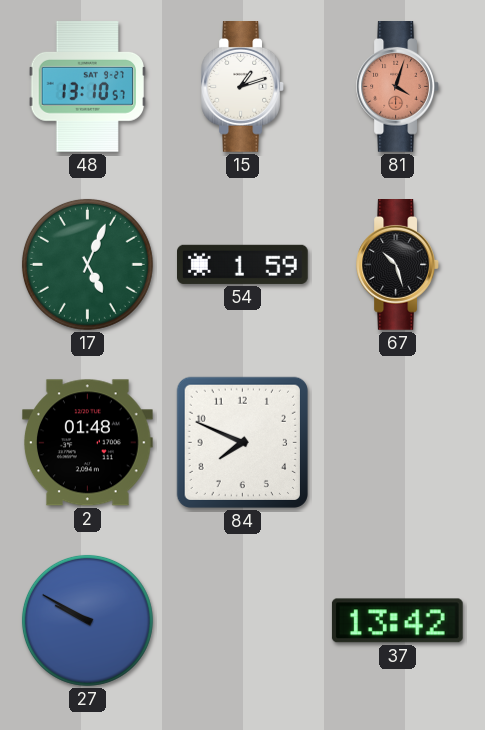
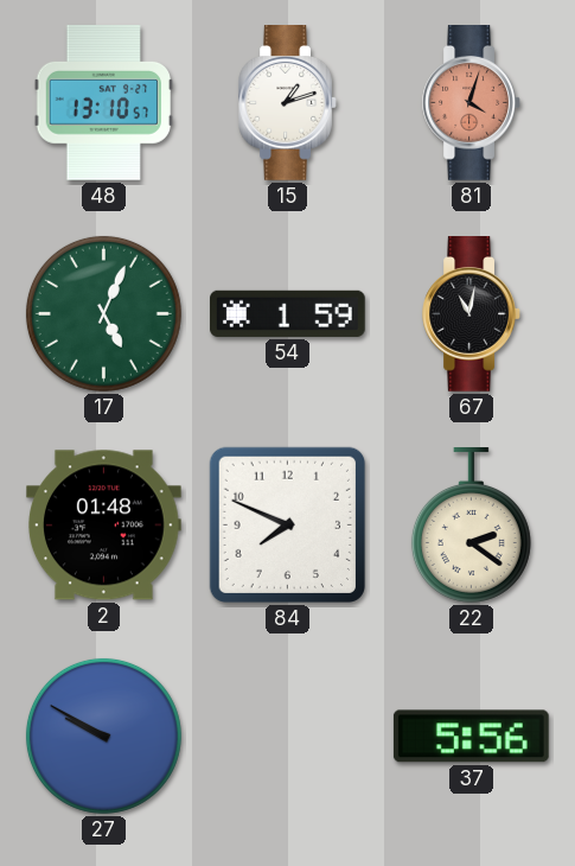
67: 10:27 -> 11:02
22: none -> 2:21
37: 13:42 -> 5:56
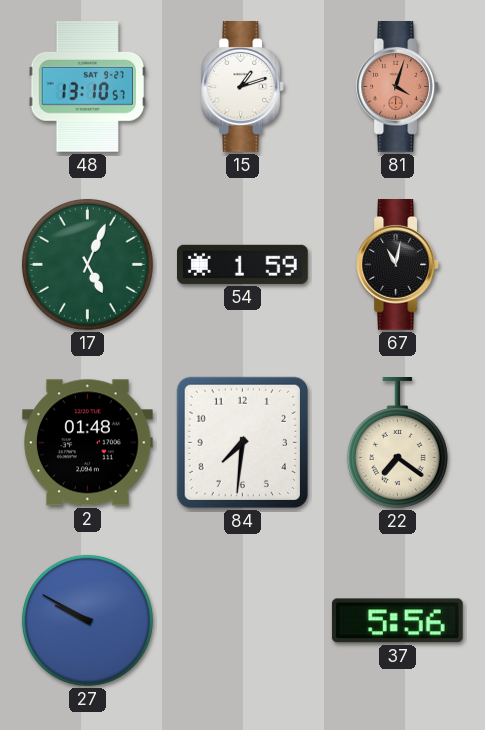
84: 7:49 -> 7:31
22: 2:21 -> 7:21
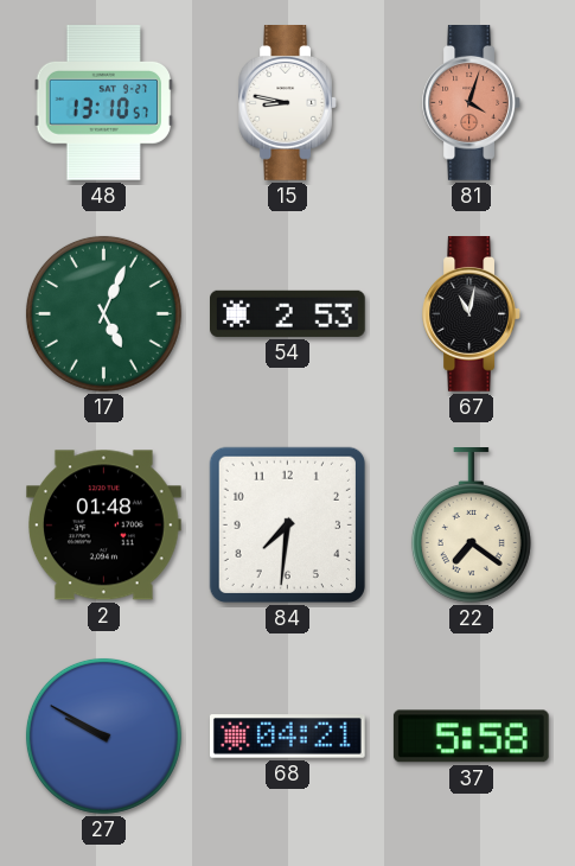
15: 1:12 -> 8:47
54: 1:59 -> 2:53
68: none -> 04:21
37: 5:56 -> 5:58
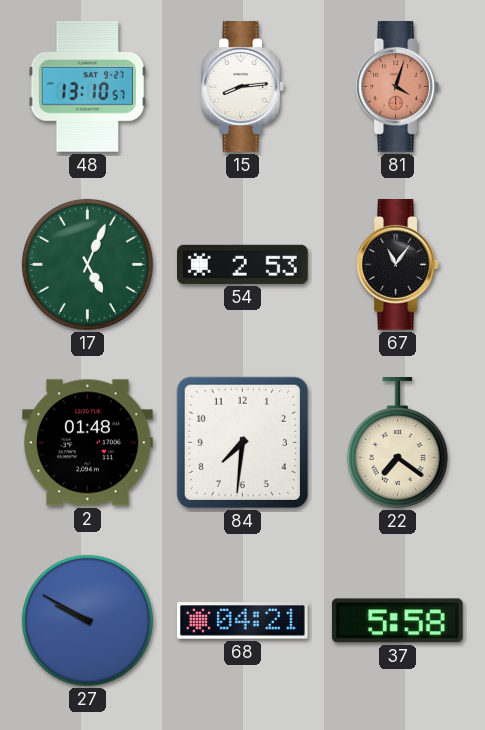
15: 8:47 -> 8:14
67: 11:02 -> 11:06
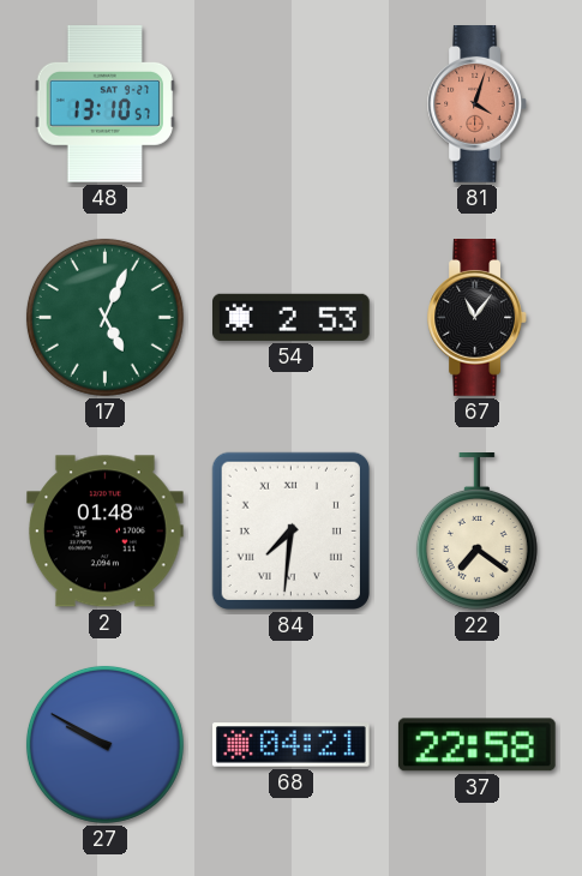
15: 8:14 -> none
84 numerals: Arabic -> Roman
37: 5:58 -> 22:58
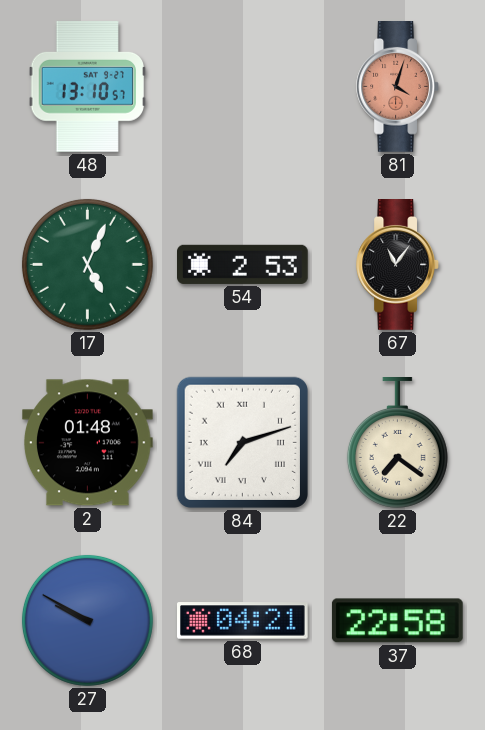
84: 7:31 -> 7:12
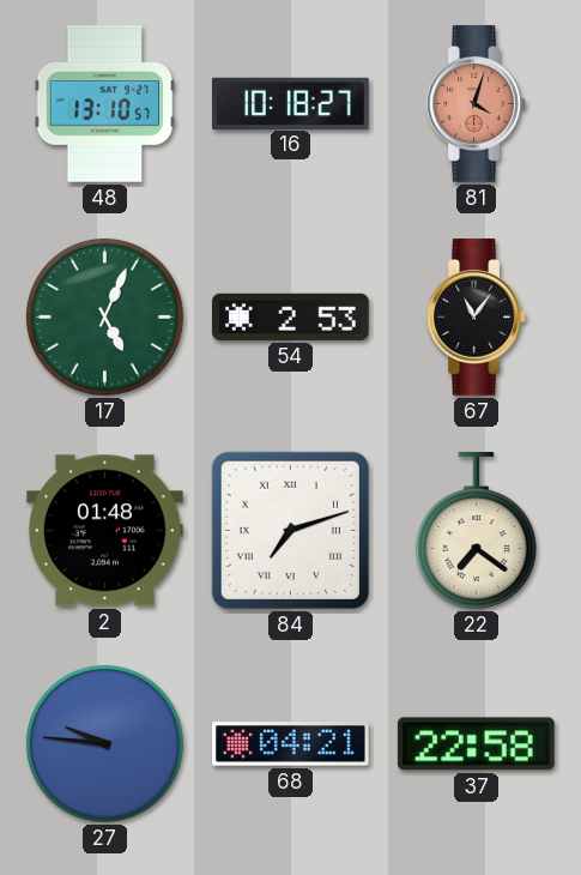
16: none -> 10:18
27: 9:50 -> 9:46
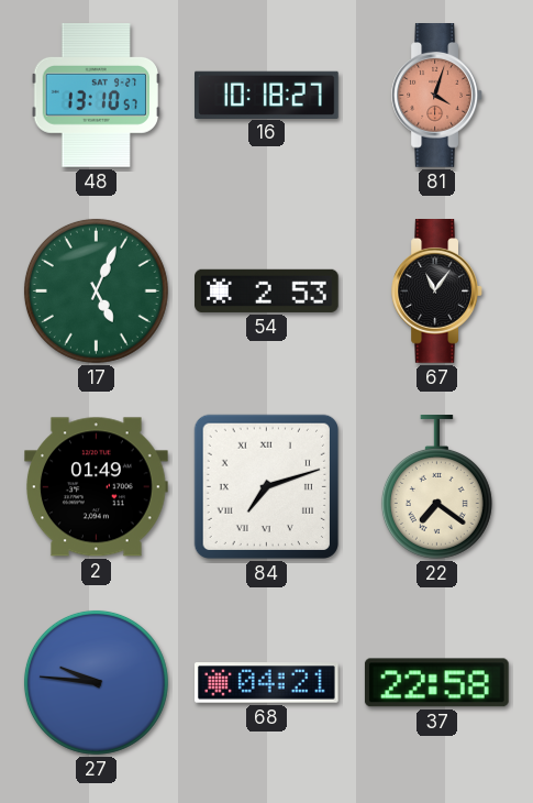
2: 01:48 -> 01:49
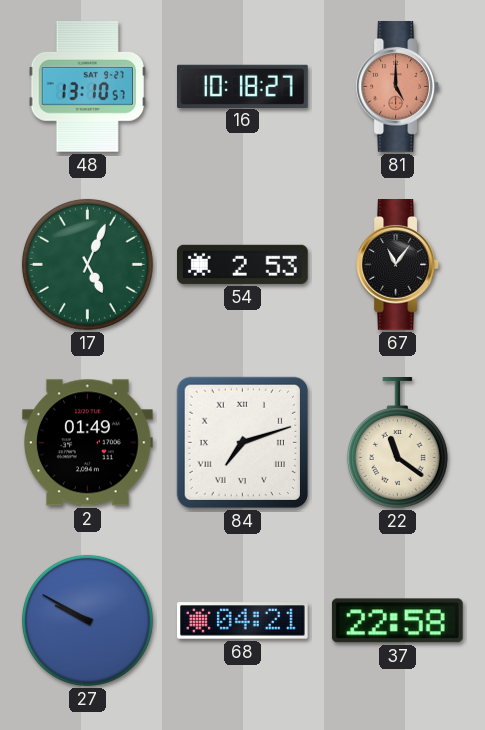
81: 4:03 -> 5:00
22: 7:21 -> 11:21
27: 9:46 -> 9:50
